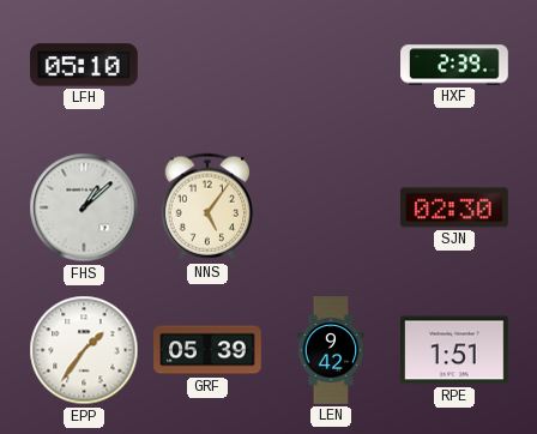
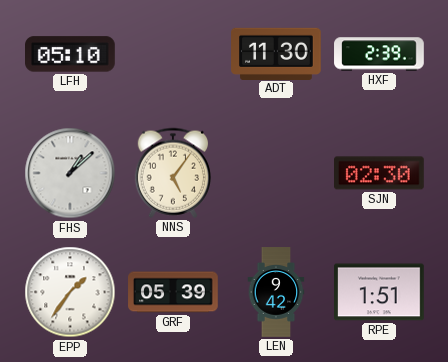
ADT: none -> 11:30
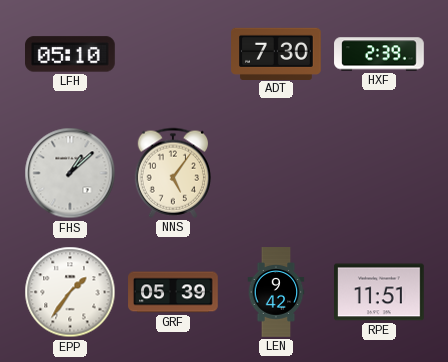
ADT: 11:30 -> 7:30
SJN: 02:30 -> none
RPE: 1:51 -> 11:51
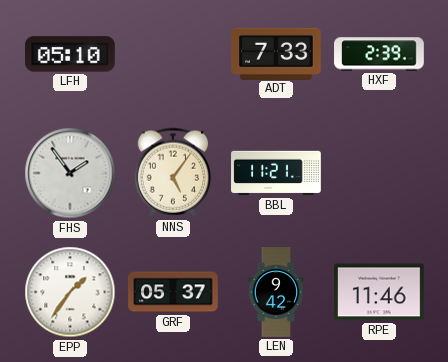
ADT: 7:30 -> 7:33
FHS: 1:08 -> 1:54
BBL: none -> 11:21
GRF: 05:39 -> 05:37
RPE: 11:51 -> 11:46
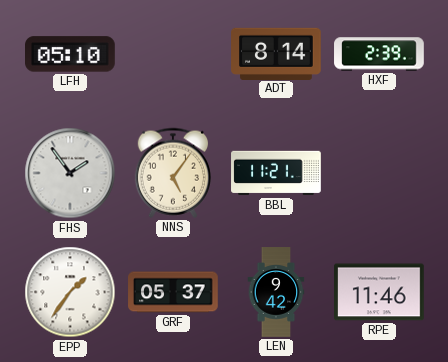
ADT: 7:33 -> 8:14
